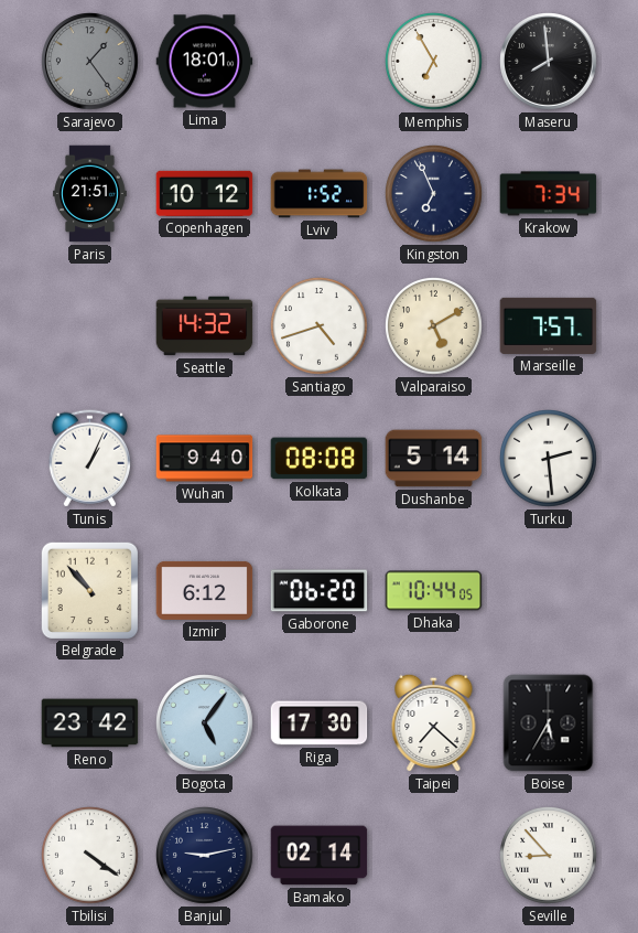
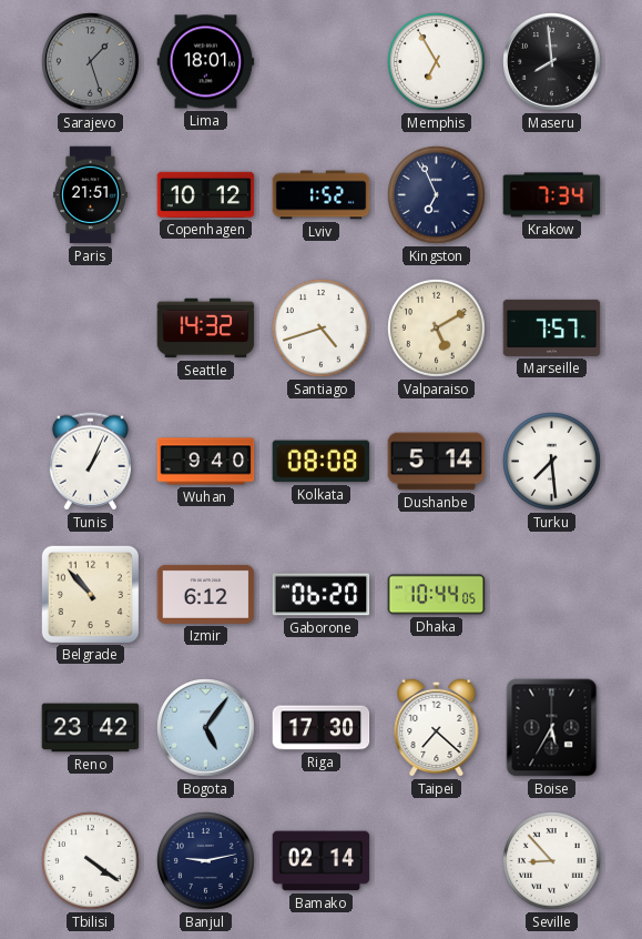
Sarajevo: 1:24 -> 1:27
Turku: 2:29 -> 7:29
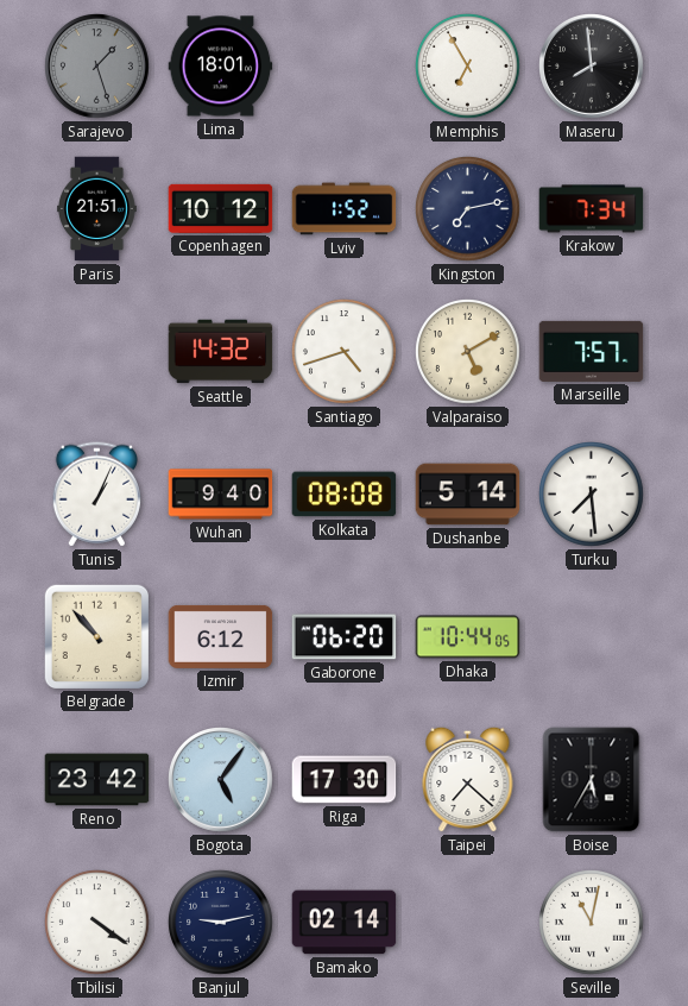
Kingston: 6:56 -> 7:13
Seville: 8:53 -> 11:02
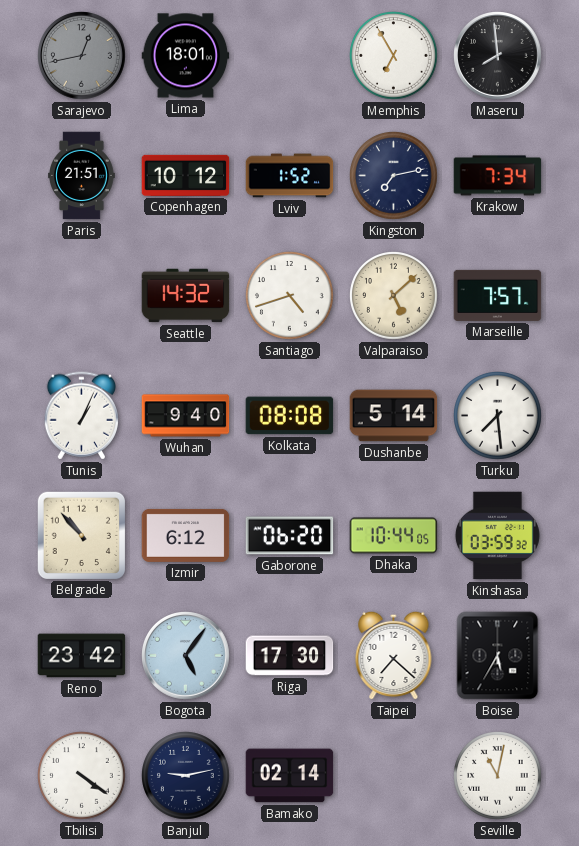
Sarajevo: 1:27 -> 12:43
Valparaiso: 5:10 -> 5:08
Kinshasa: none -> 03:59
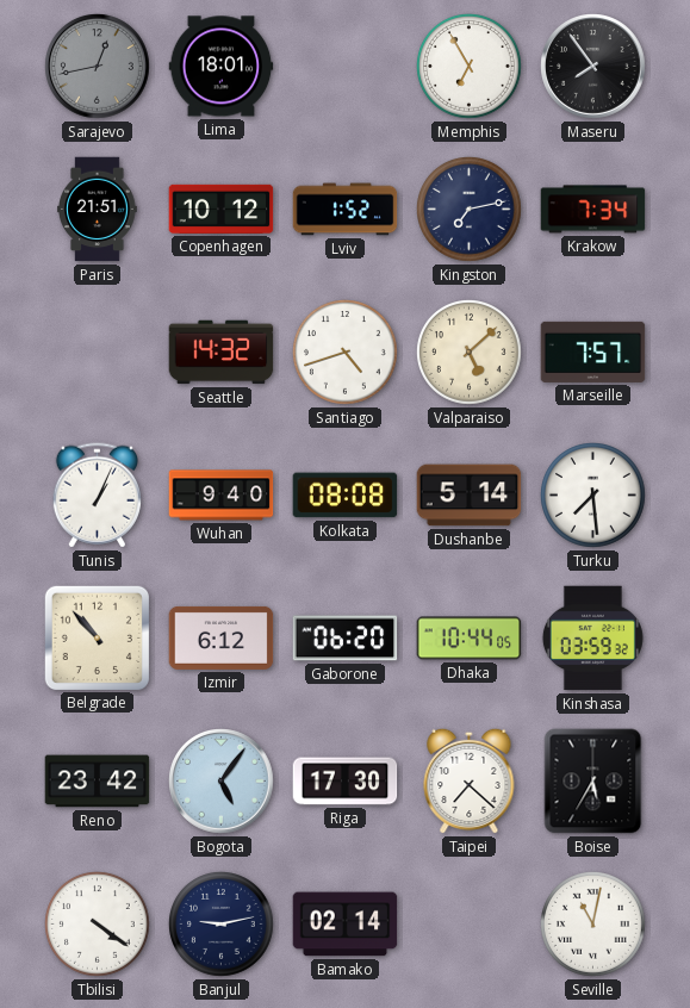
Maseru: 7:59 -> 7:54
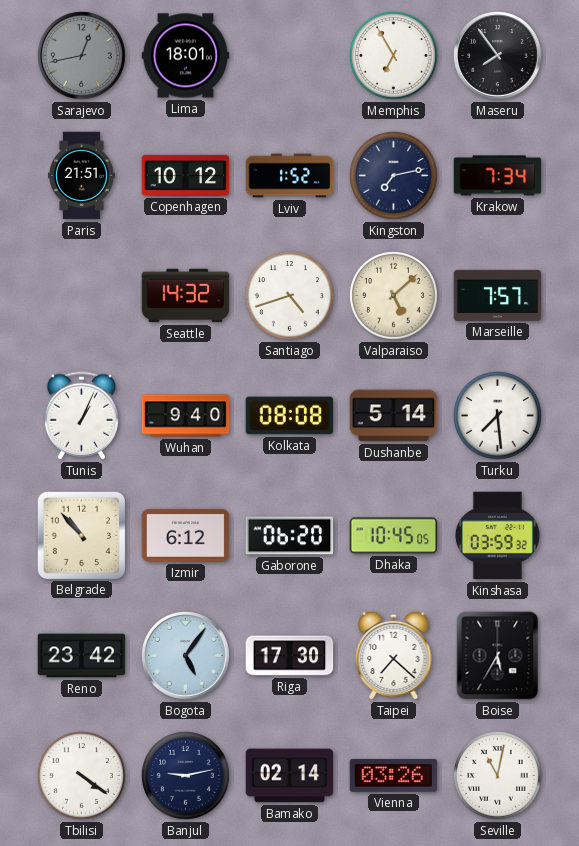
Dhaka: 10:44 -> 10:45
Vienna: none -> 03:26
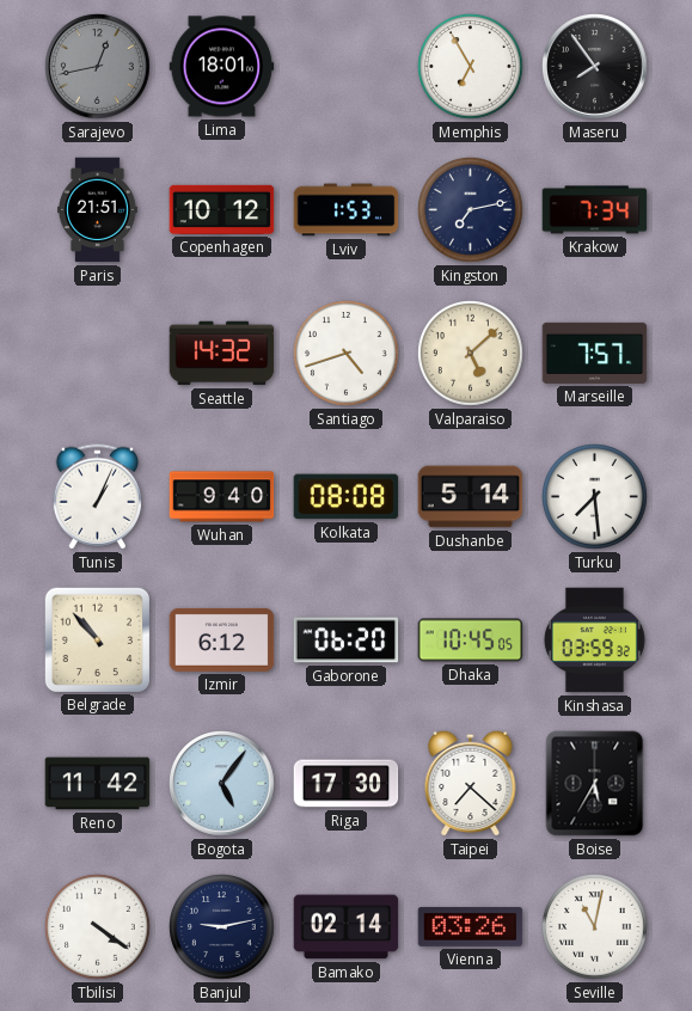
Lviv: 1:52 -> 1:53
Reno: 23:42 -> 11:42
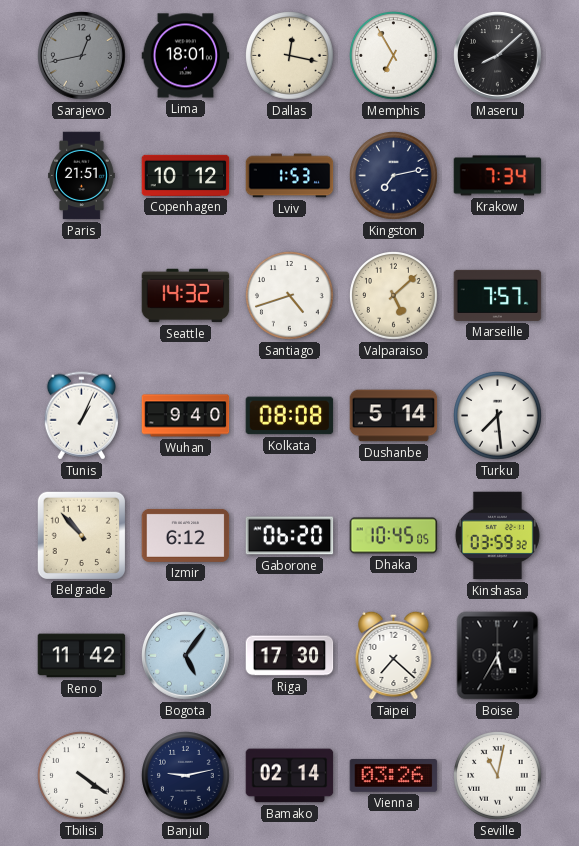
Dallas: none -> 12:17
Maseru: 7:54 -> 8:08
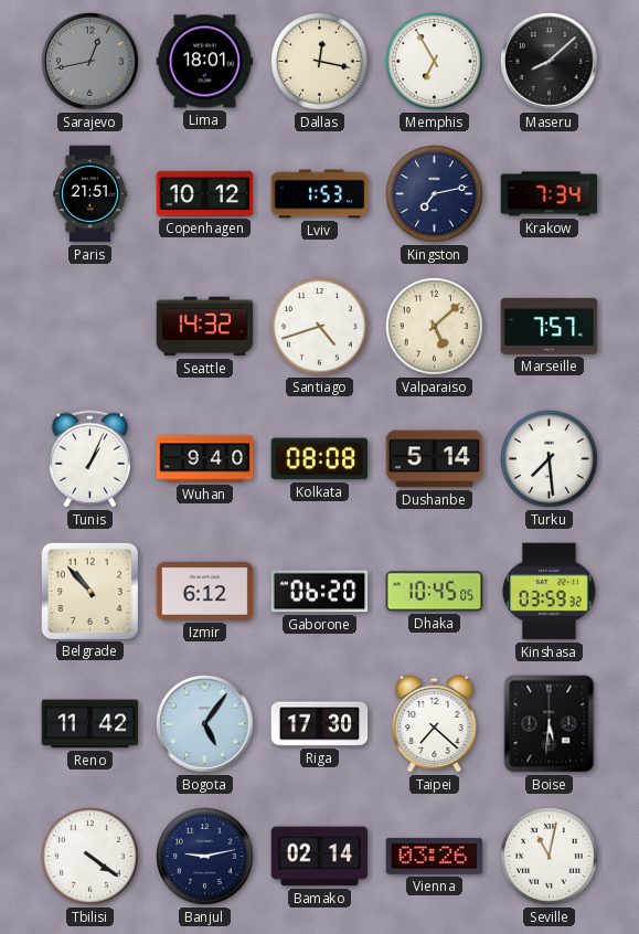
Boise: 5:35 -> 5:31
